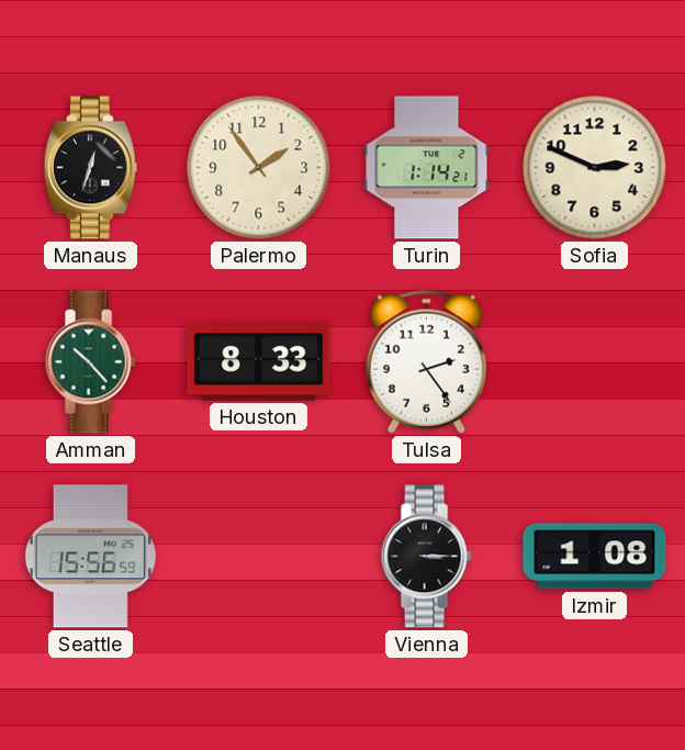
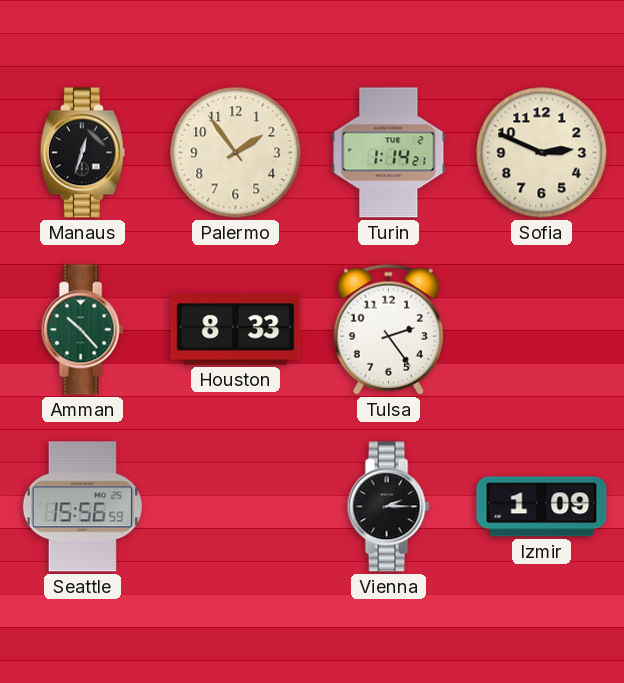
Vienna: 3:15 -> 2:15
Izmir: 1:08 -> 1:09
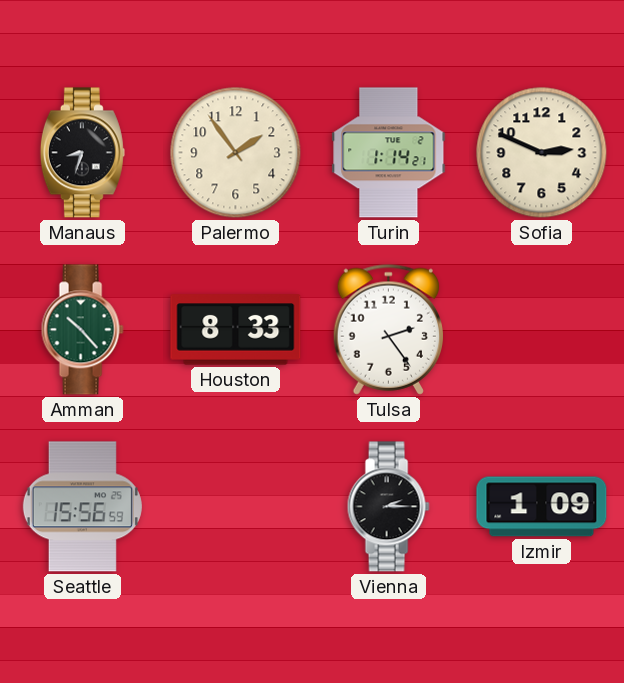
Manaus: 12:33 -> 8:33
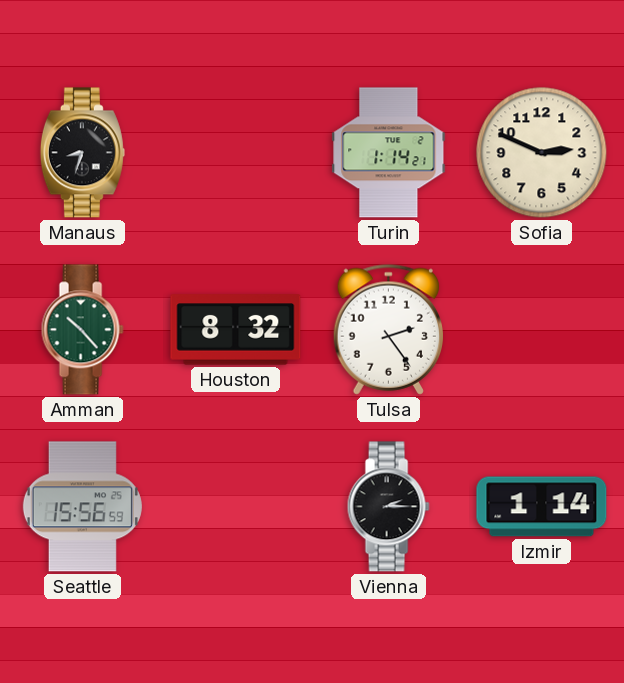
Palermo: 1:54 -> none
Houston: 8:33 -> 8:32
Izmir: 1:09 -> 1:14
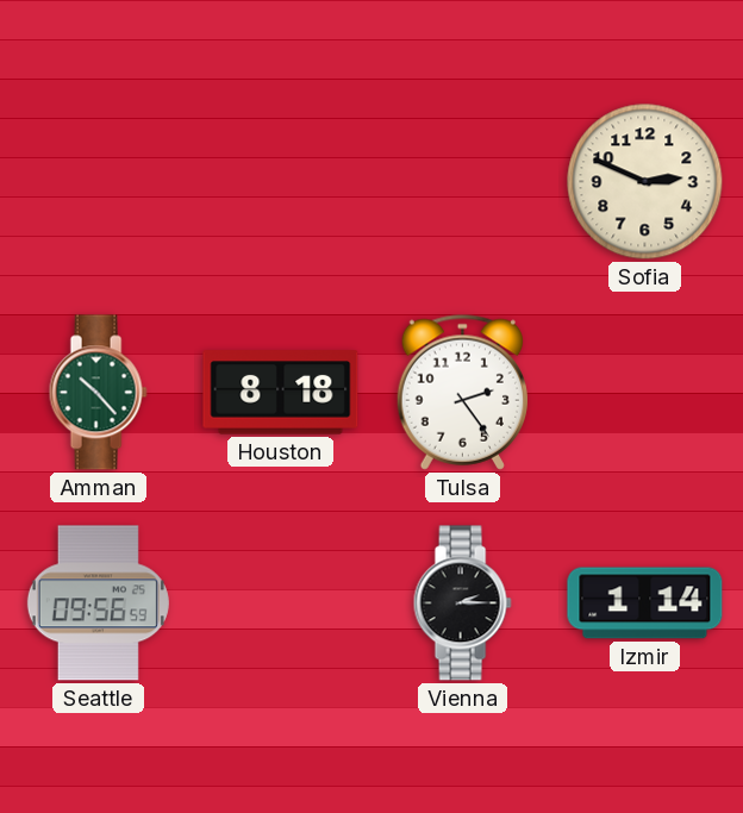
Manaus: 8:33 -> none
Turin: 1:14 -> none
Houston: 8:32 -> 8:18
Seattle: 15:56 -> 09:56
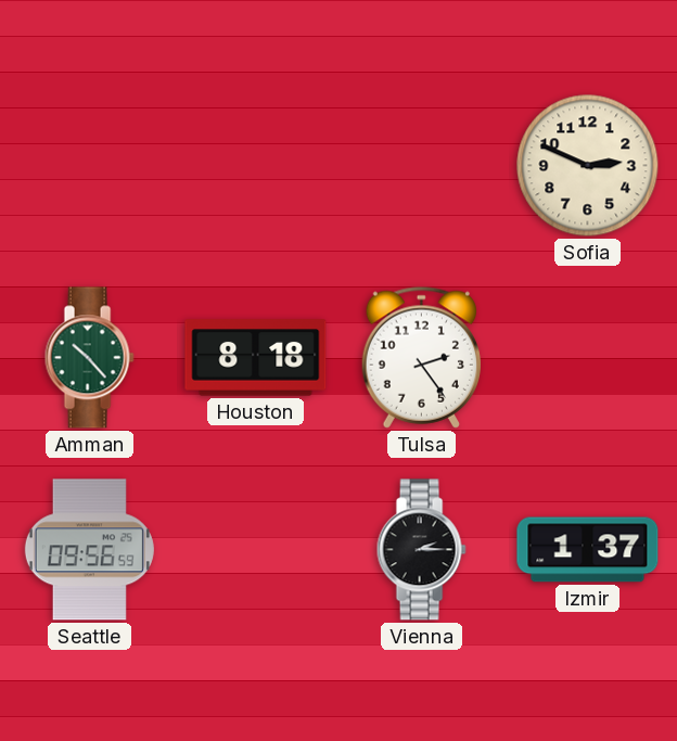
Izmir: 1:14 -> 1:37
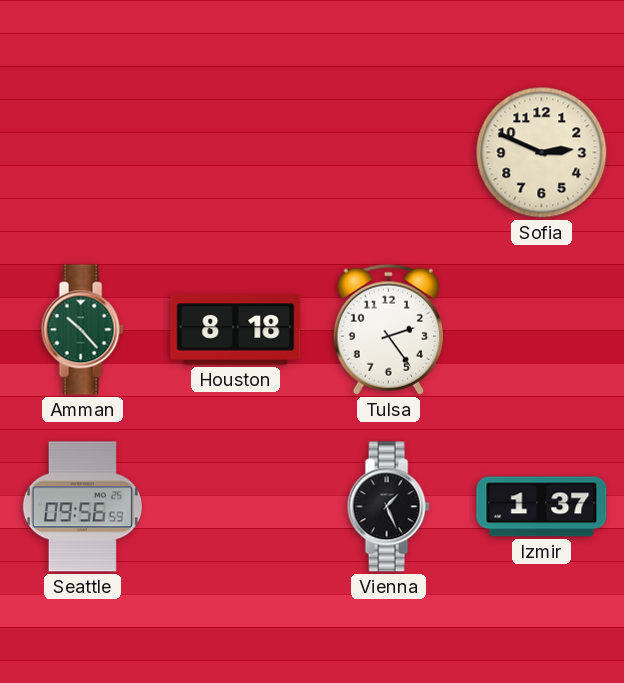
Vienna: 2:15 -> 1:26
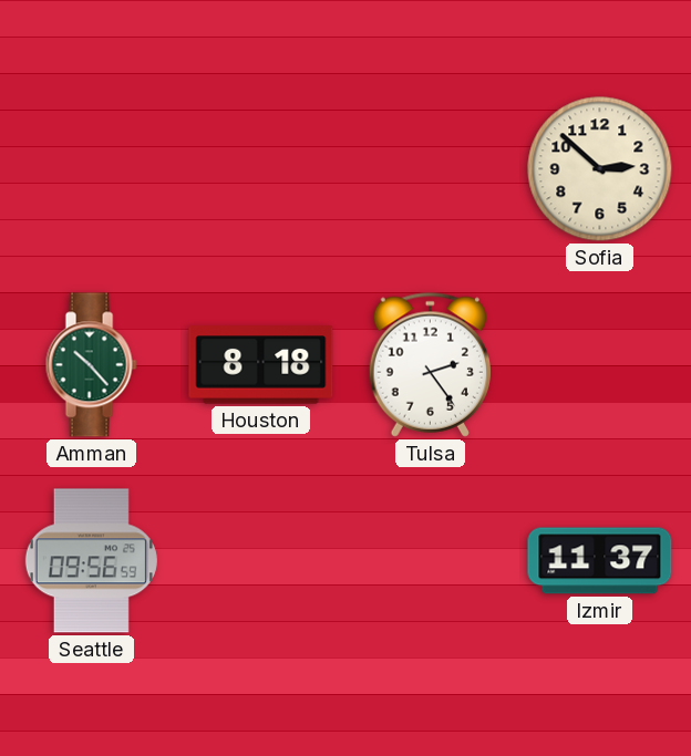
Sofia: 2:49 -> 2:52
Vienna: 1:26 -> none
Izmir: 1:37 -> 11:37
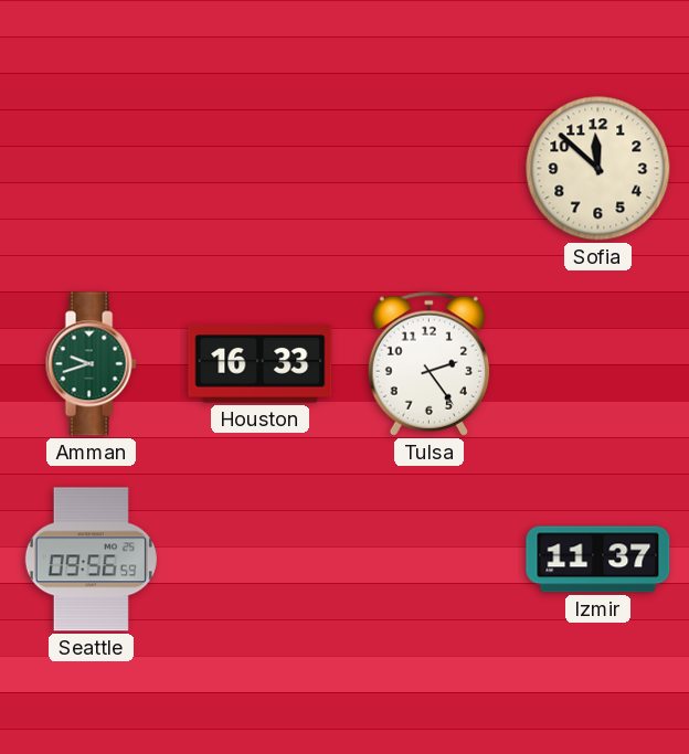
Sofia: 2:52 -> 11:52
Amman: 10:23 -> 9:42
Houston: 8:18 -> 16:33
